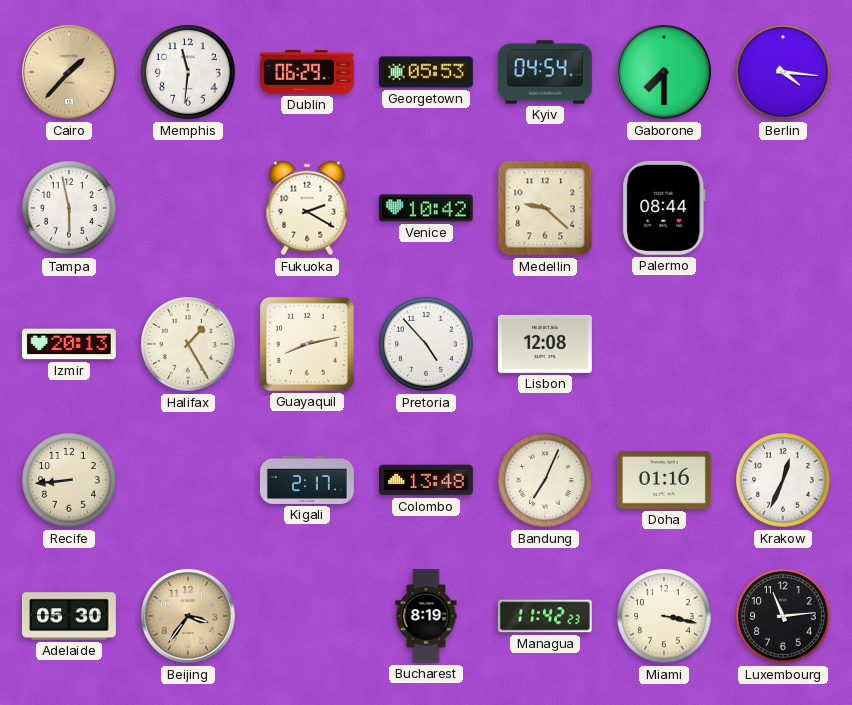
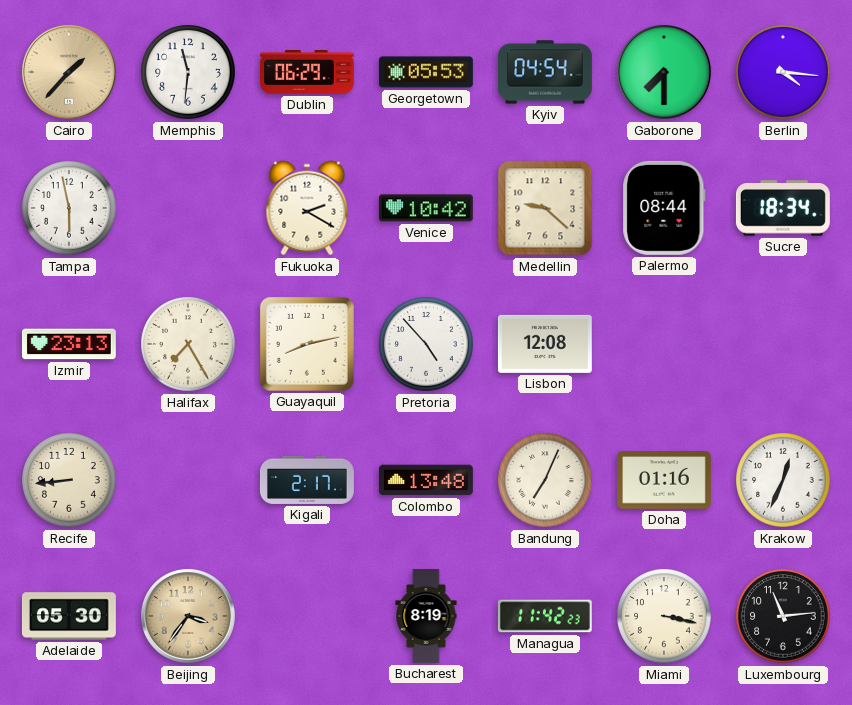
Sucre: none -> 18:34
Izmir: 20:13 -> 23:13
Halifax: 1:25 -> 7:25
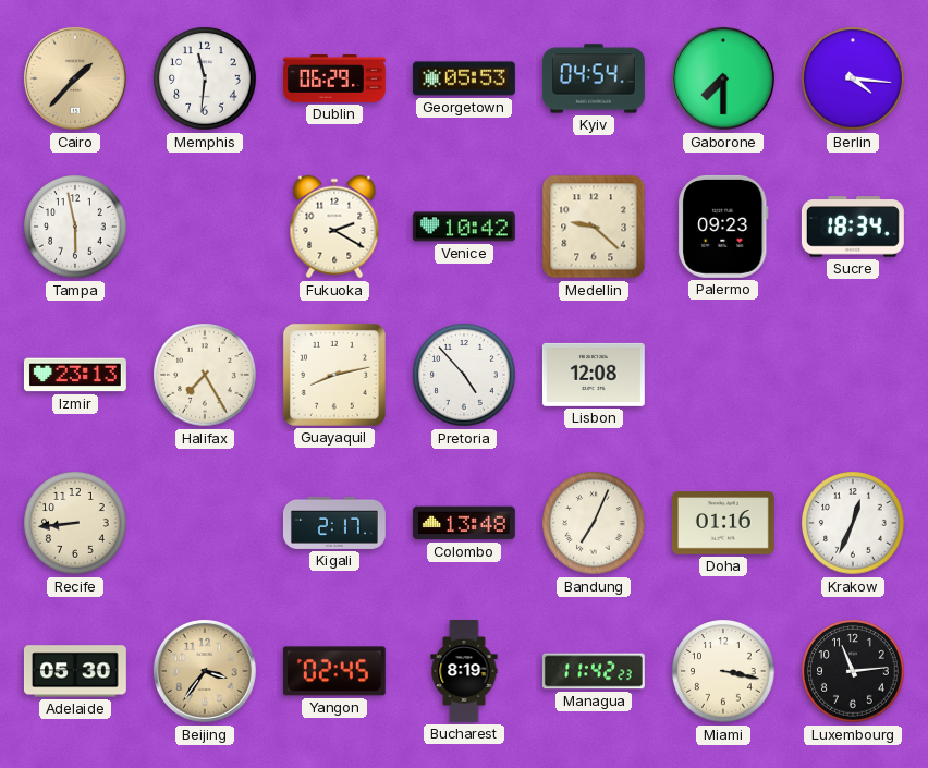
Palermo: 08:44 -> 09:23
Yangon: none -> 02:45
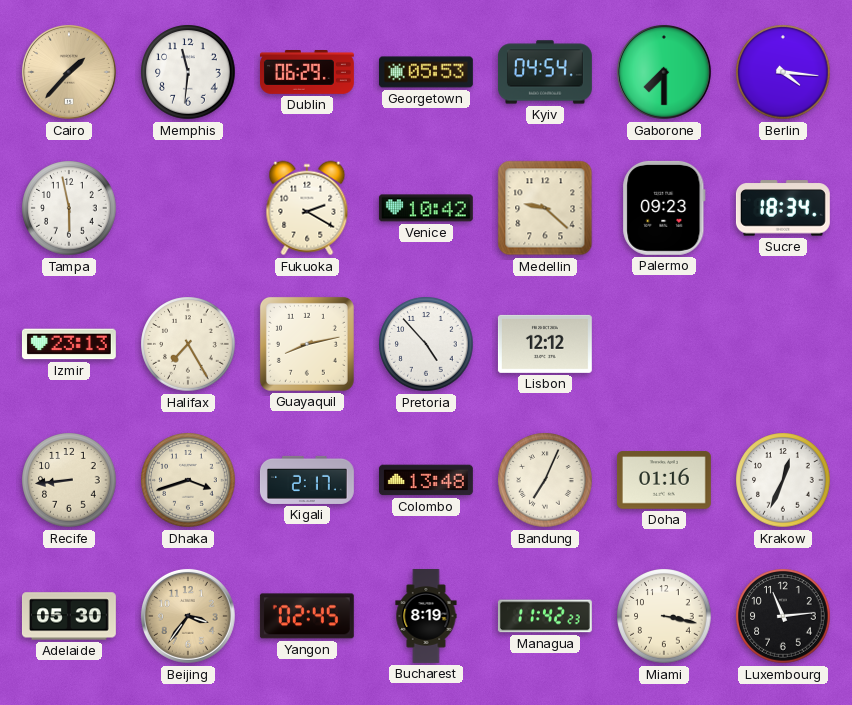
Lisbon: 12:08 -> 12:12
Dhaka: none -> 3:42
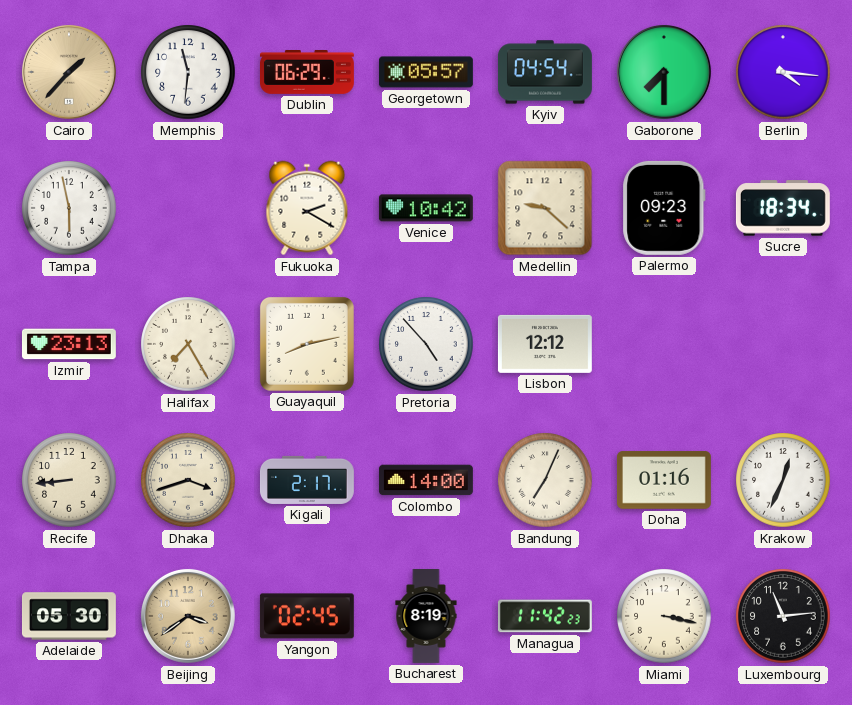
Georgetown: 05:53 -> 05:57
Colombo: 13:48 -> 14:00
Beijing: 3:36 -> 3:39
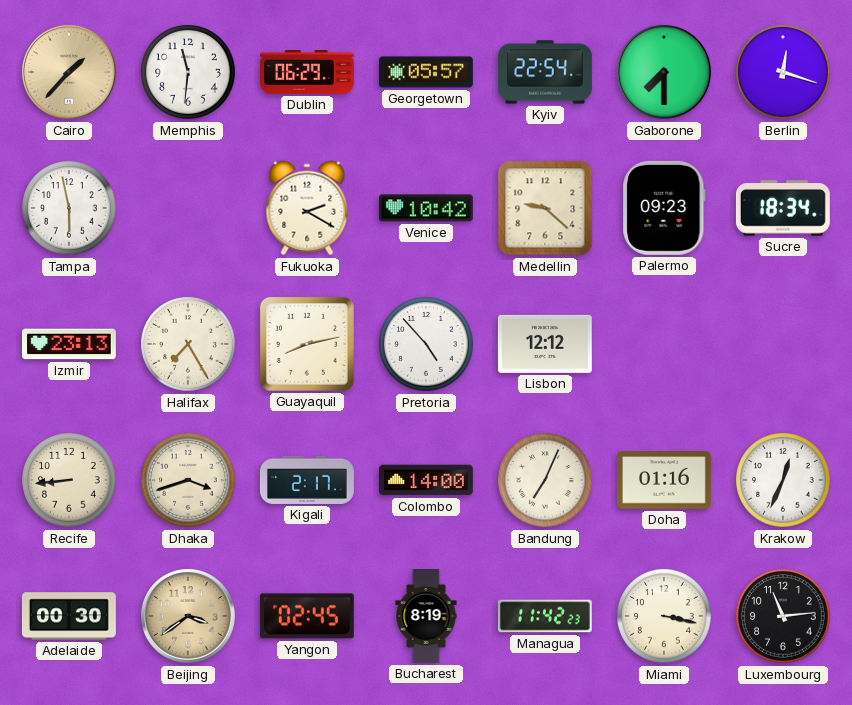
Kyiv: 04:54 -> 22:54
Berlin: 4:16 -> 12:18
Adelaide: 05:30 -> 00:30
